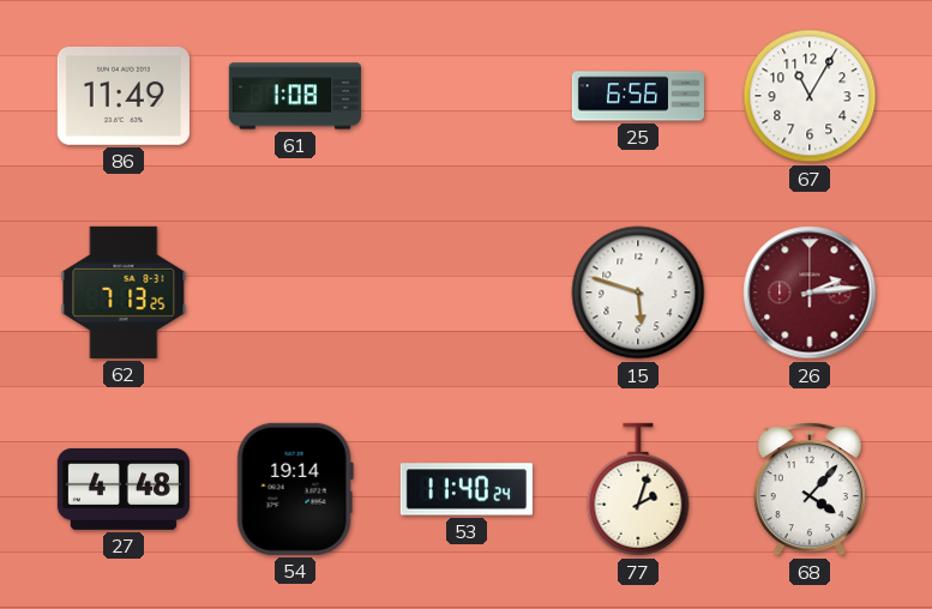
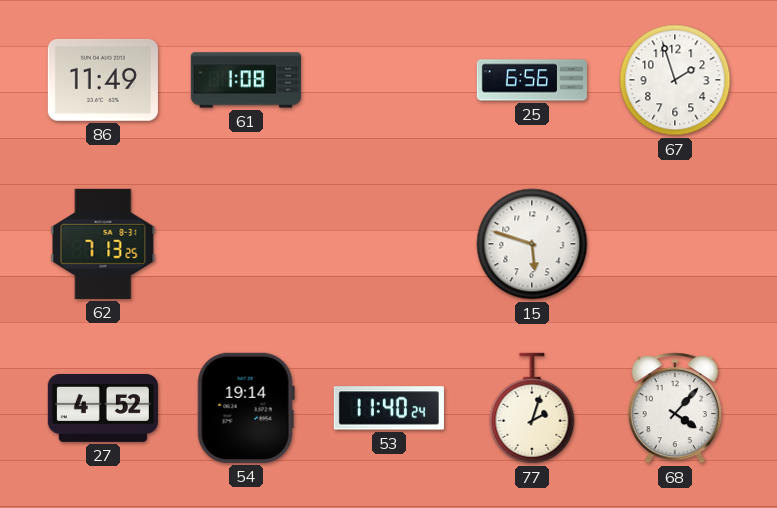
67: 11:05 -> 1:57
26: 2:14 -> none
27: 4:48 -> 4:52
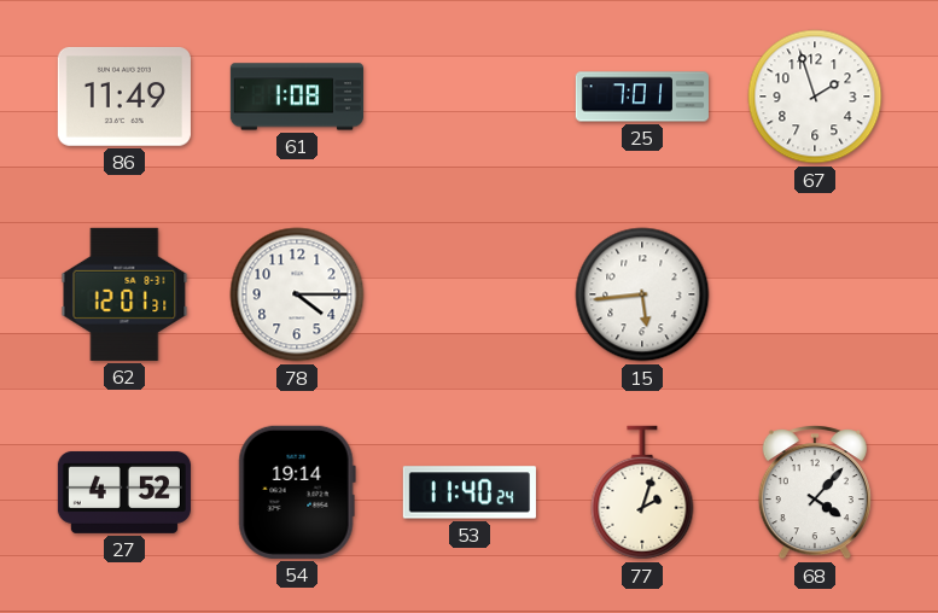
25: 6:56 -> 7:01
62: 7:13 -> 12:01
78: none -> 4:15
15: 5:48 -> 5:44
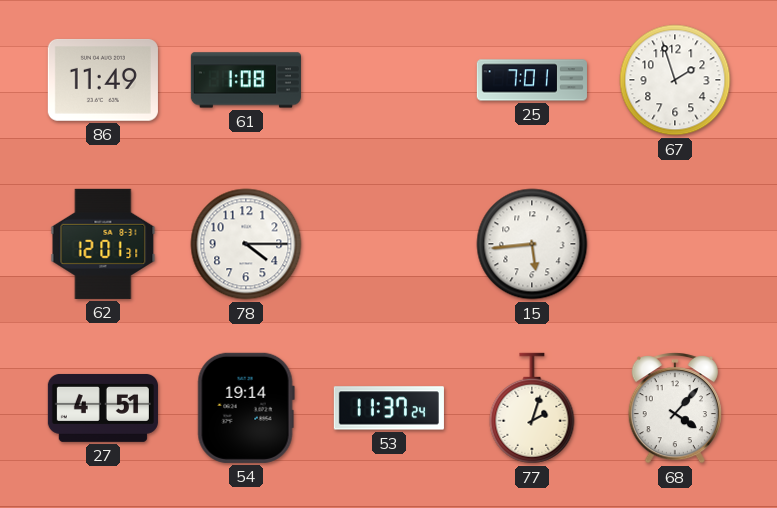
27: 4:52 -> 4:51
53: 11:40 -> 11:37
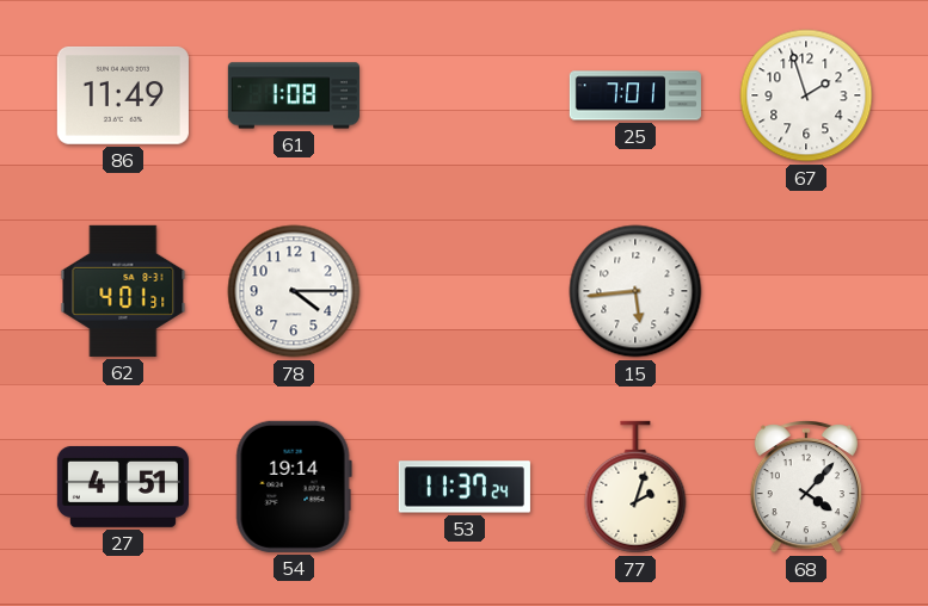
62: 12:01 -> 4:01
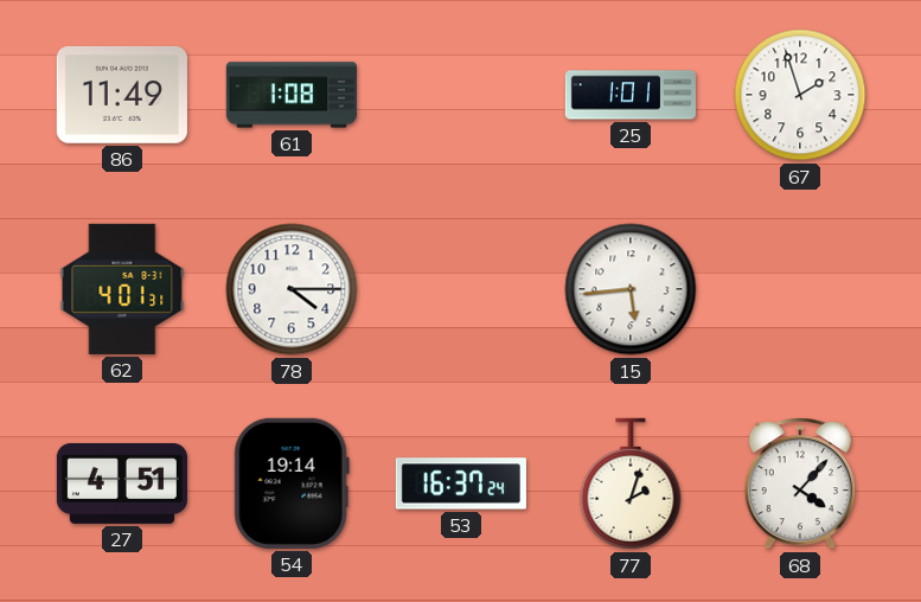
25: 7:01 -> 1:01
53: 11:37 -> 16:37
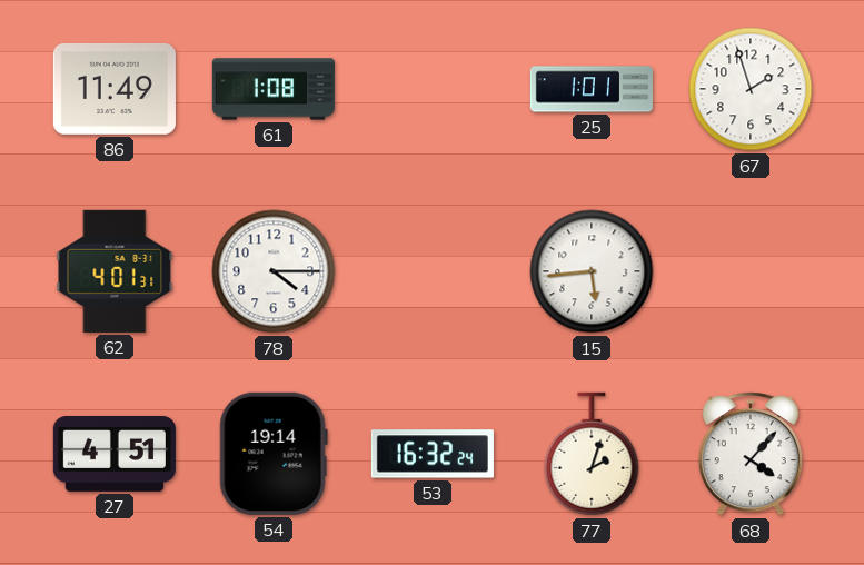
53: 16:37 -> 16:32
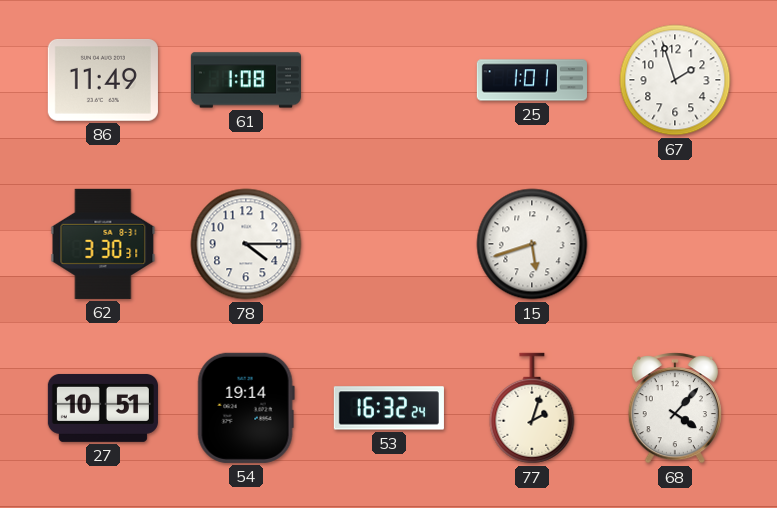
62: 4:01 -> 3:30
15: 5:44 -> 5:42
27: 4:51 -> 10:51
